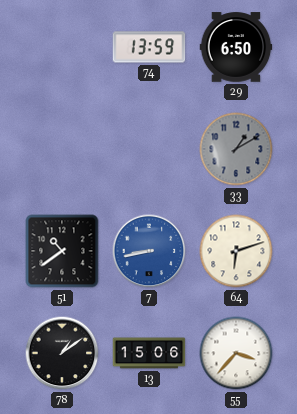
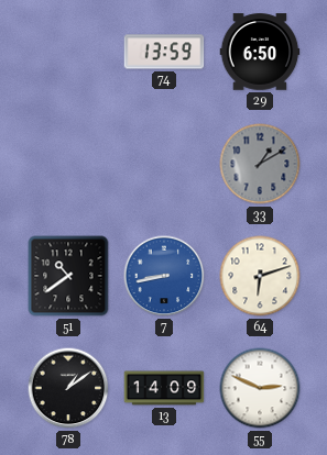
13: 15:06 -> 14:09
55: 3:37 -> 2:49
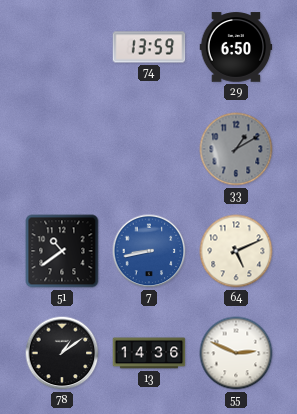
64: 6:12 -> 5:11
13: 14:09 -> 14:36
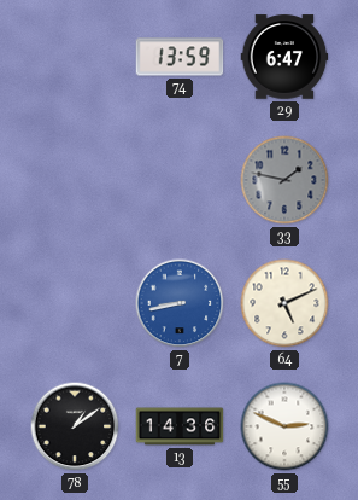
29: 6:50 -> 6:47
33: 1:10 -> 1:47
51: 10:39 -> none
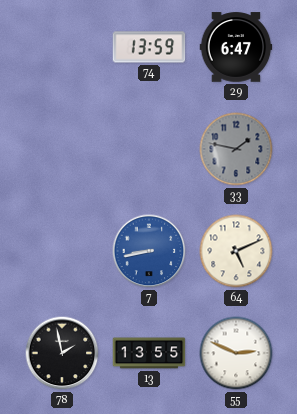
78: 1:09 -> 1:58
13: 14:36 -> 13:55
